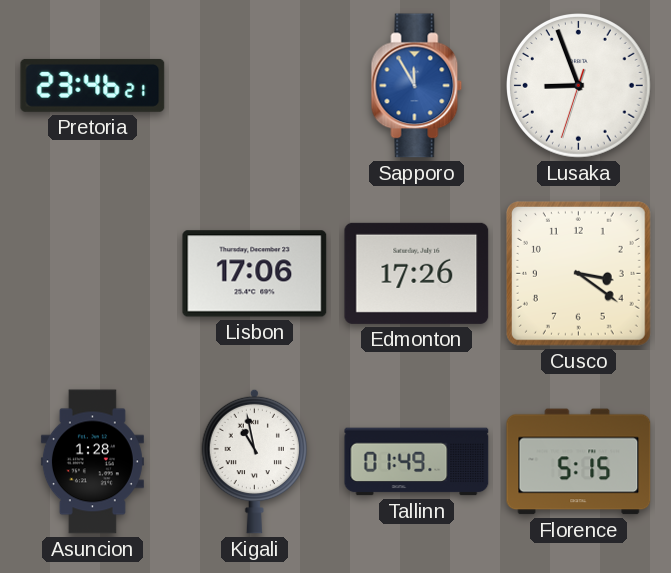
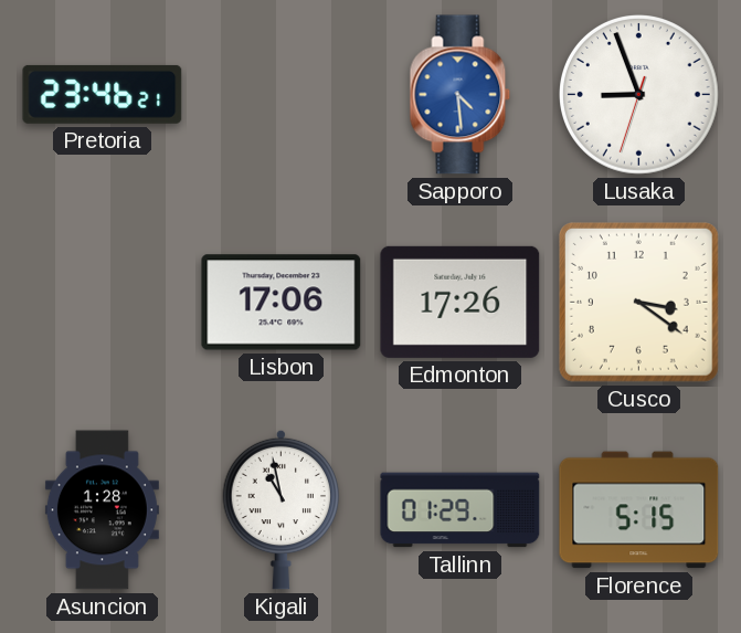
Sapporo: 11:55 -> 4:29
Tallinn: 01:49 -> 01:29
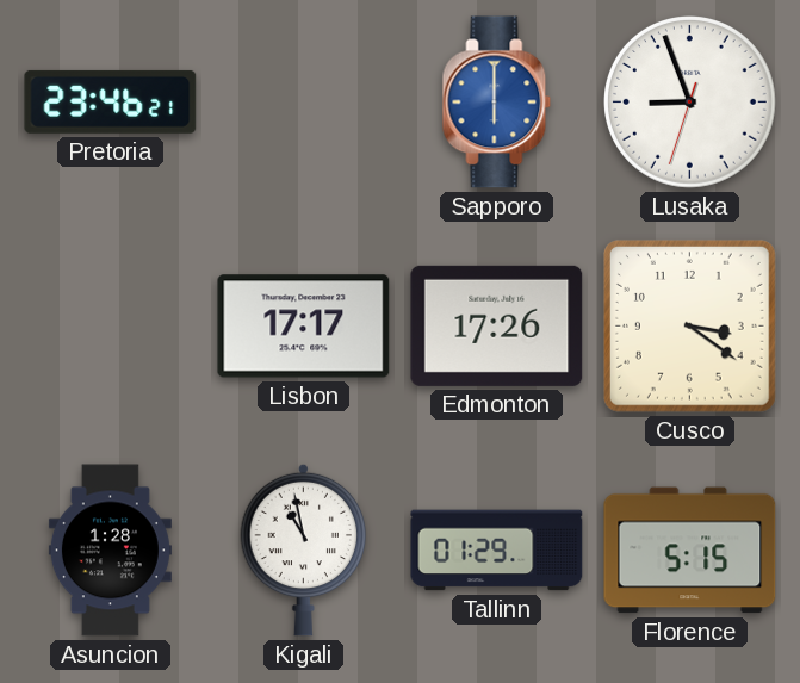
Sapporo: 4:29 -> 6:00
Lisbon: 17:06 -> 17:17
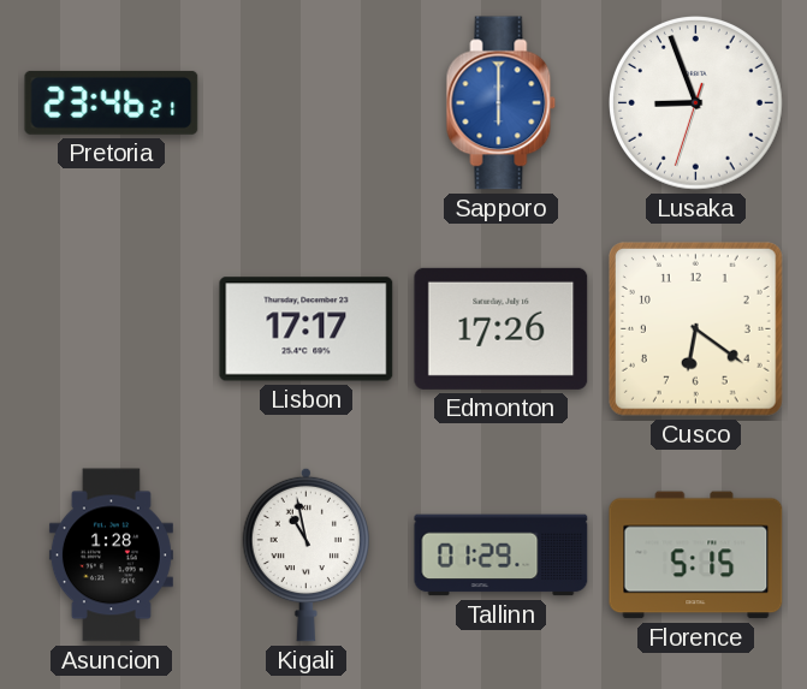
Cusco: 3:21 -> 6:21
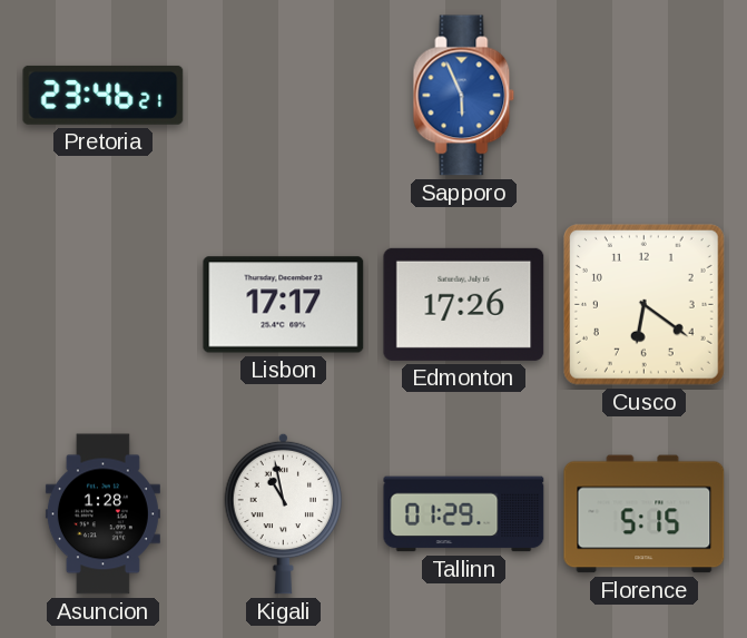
Sapporo: 6:00 -> 5:56
Lusaka: 8:56 -> none
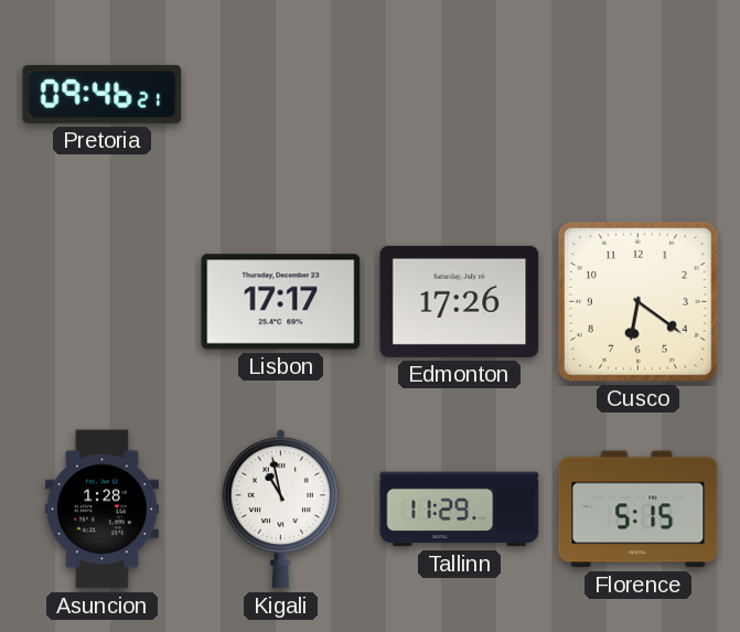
Pretoria: 23:46 -> 09:46
Sapporo: 5:56 -> none
Tallinn: 01:29 -> 11:29
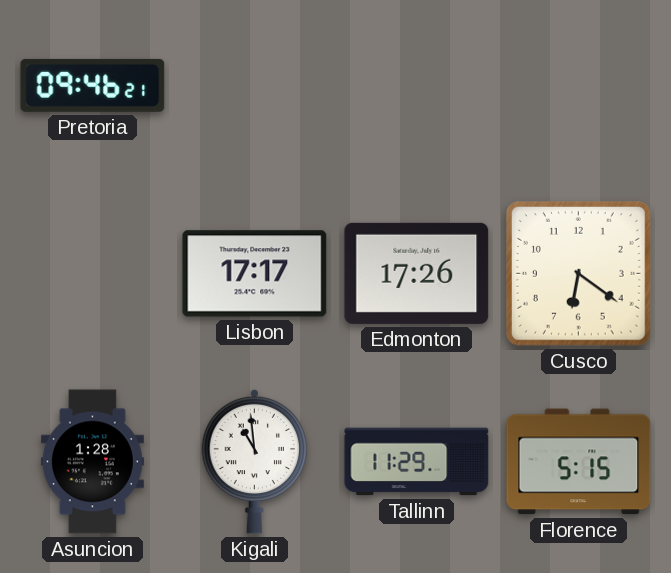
Kigali: 10:58 -> 10:59
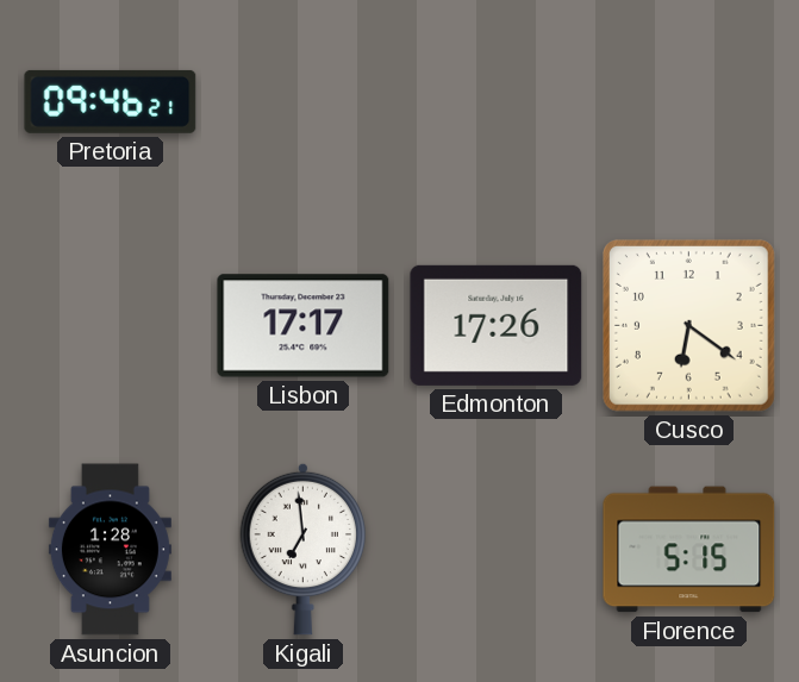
Kigali: 10:59 -> 6:59
Tallinn: 11:29 -> none
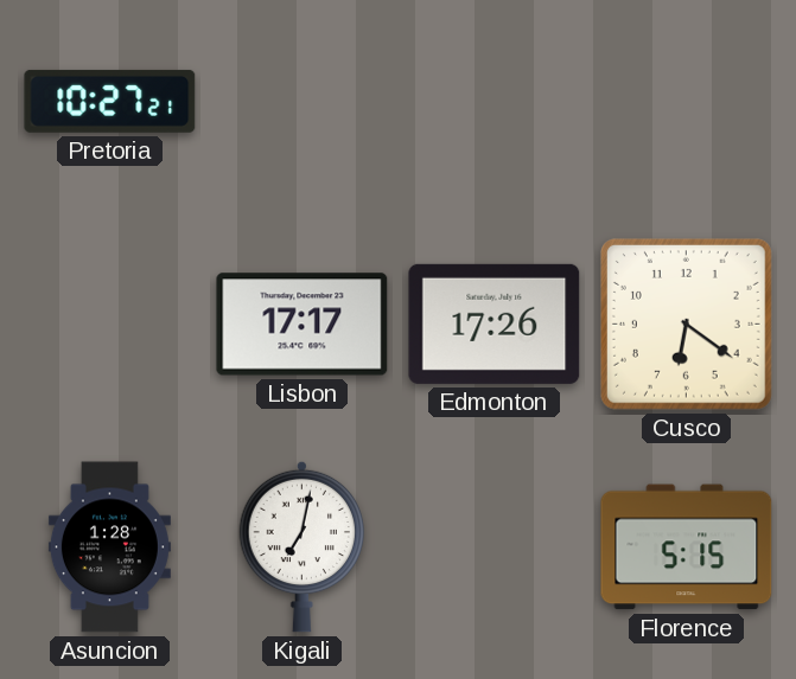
Pretoria: 09:46 -> 10:27
Kigali: 6:59 -> 7:02
